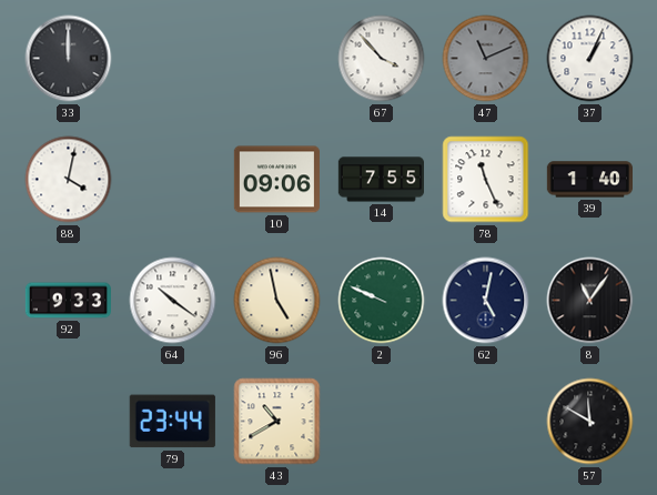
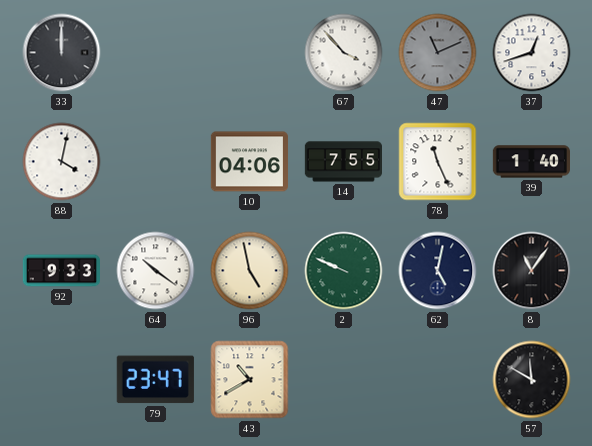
37: 1:04 -> 12:42
10: 09:06 -> 04:06
79: 23:44 -> 23:47
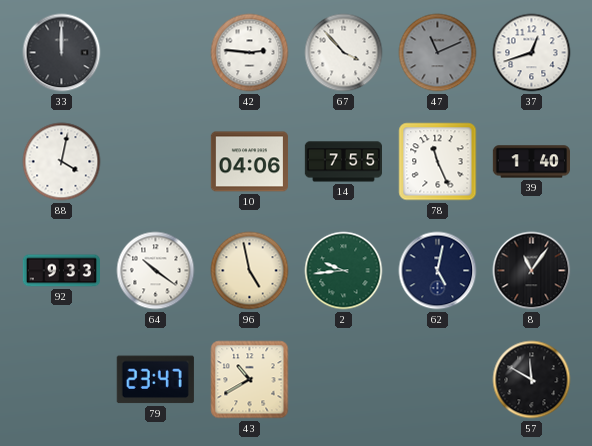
42: none -> 2:46
2: 9:49 -> 9:44
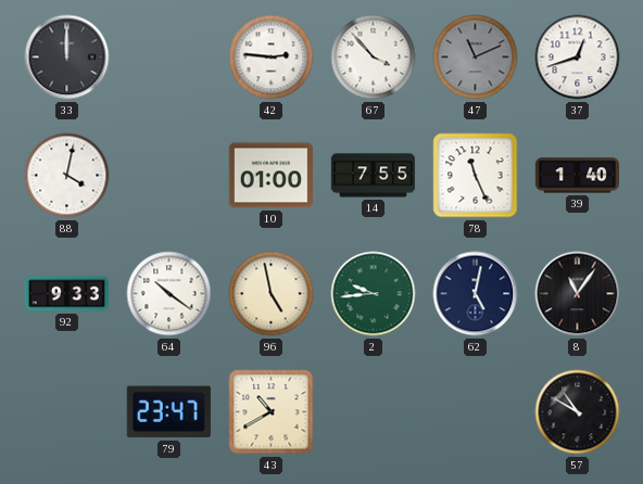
10: 04:06 -> 01:00
57: 11:50 -> 10:50
